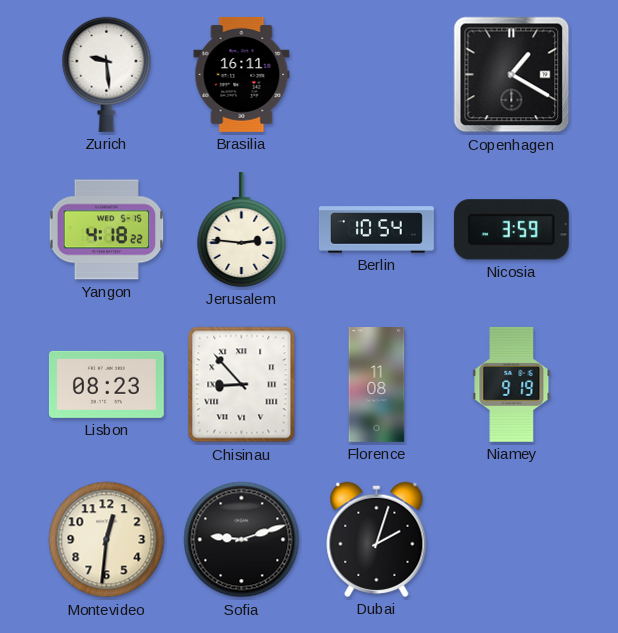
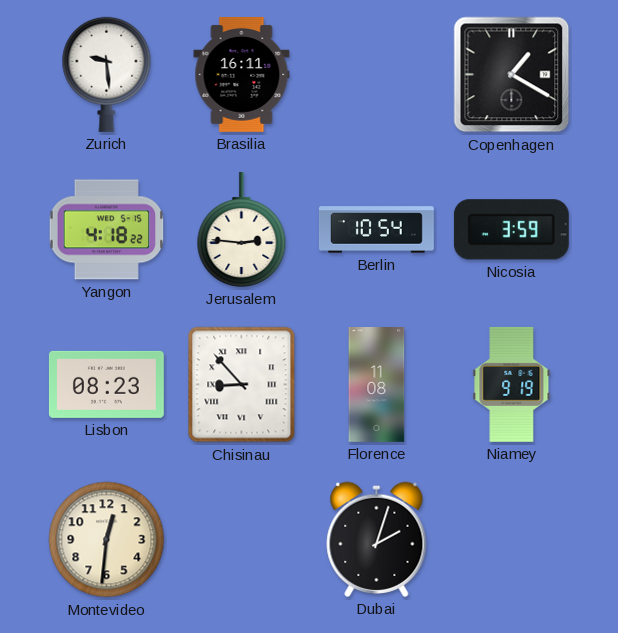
Sofia: 9:12 -> none
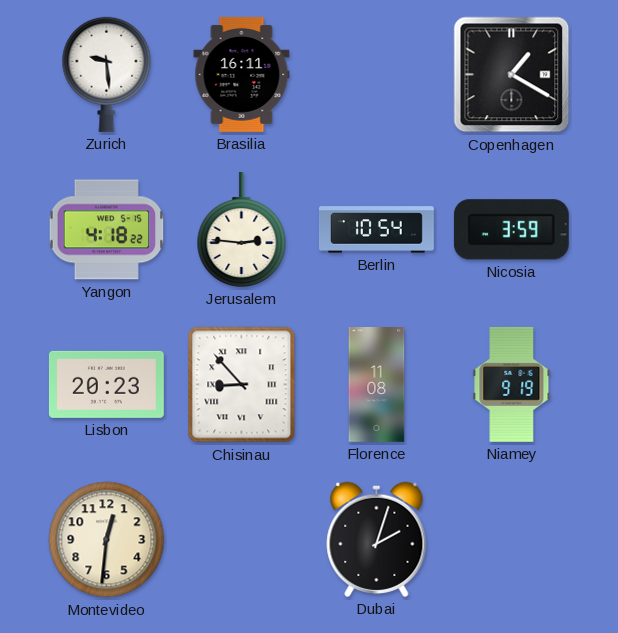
Lisbon: 08:23 -> 20:23
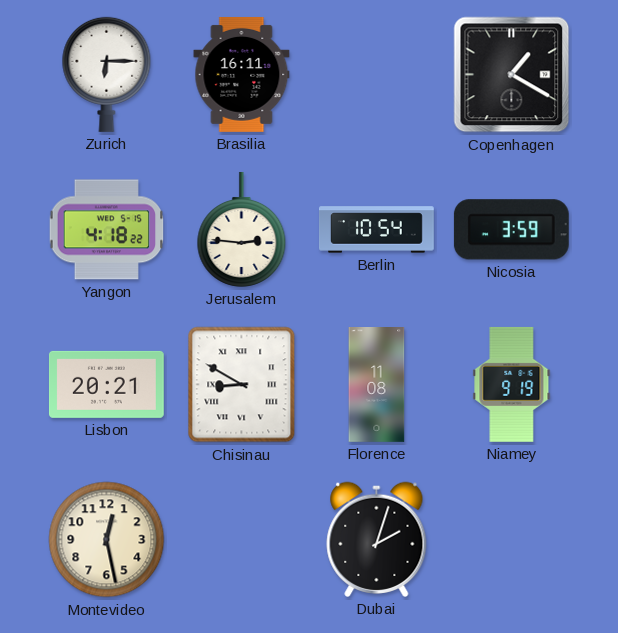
Zurich: 9:29 -> 6:15
Lisbon: 20:23 -> 20:21
Chisinau: 8:53 -> 8:50
Montevideo: 12:31 -> 12:28
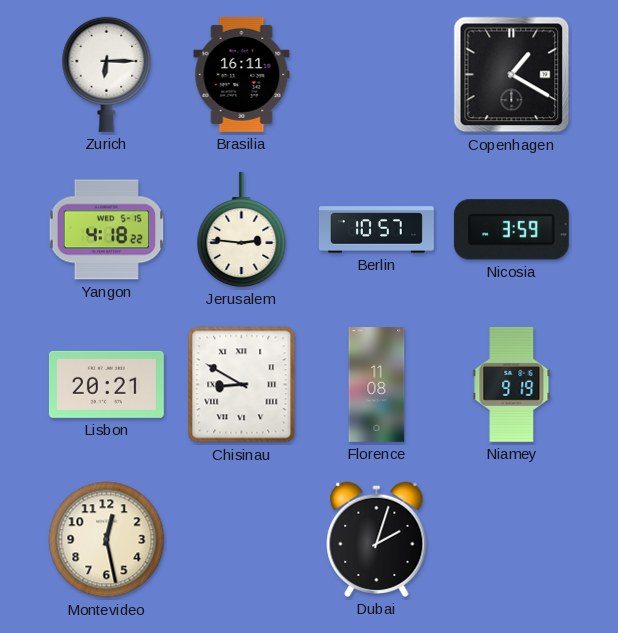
Berlin: 10:54 -> 10:57
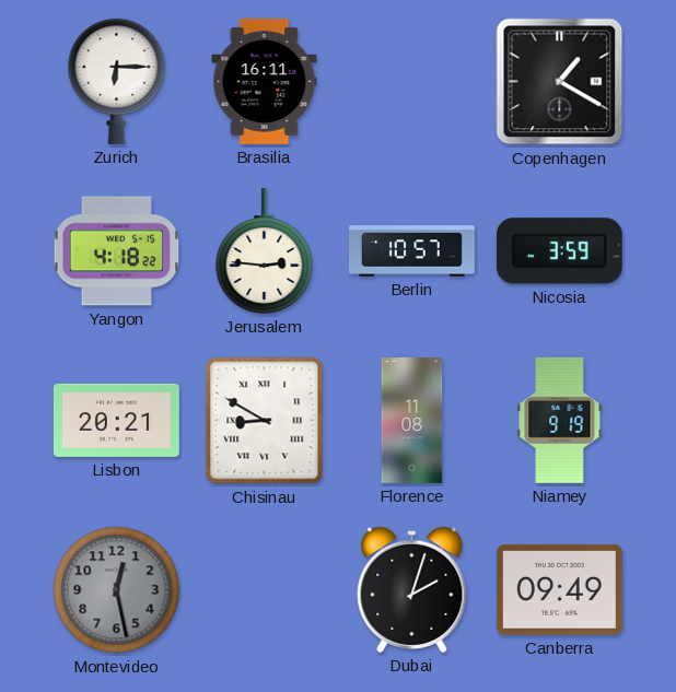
Montevideo dial: cream -> grey
Canberra: none -> 09:49
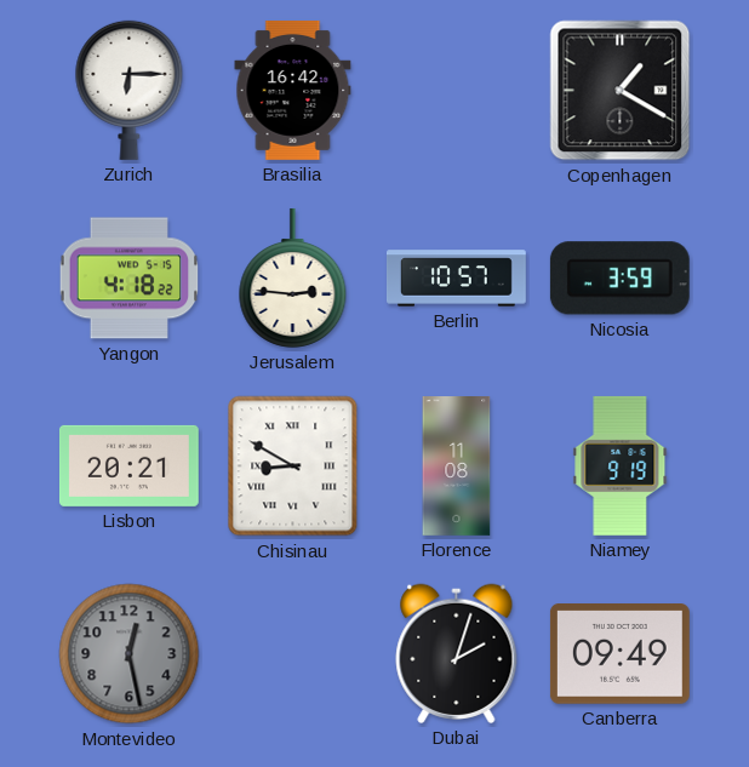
Brasilia: 16:11 -> 16:42
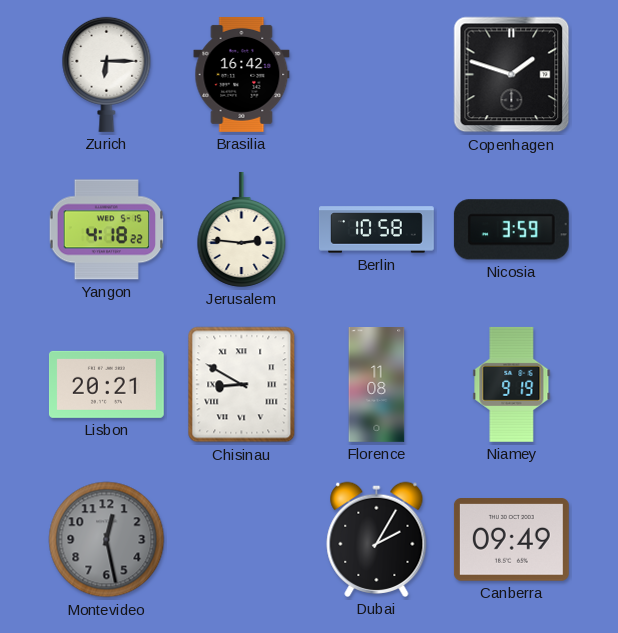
Copenhagen: 1:20 -> 1:48
Berlin: 10:57 -> 10:58
Dubai: 2:03 -> 2:05
